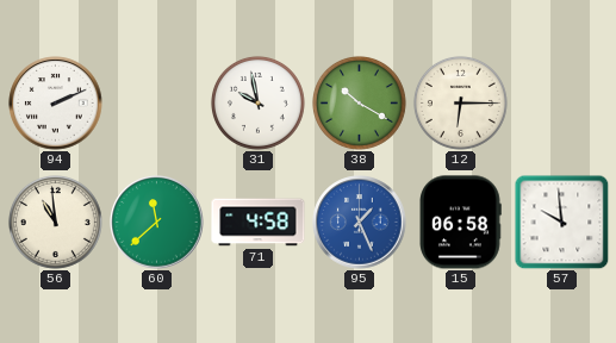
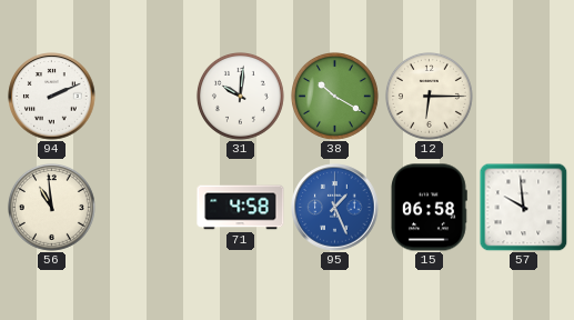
31: 9:58 -> 10:01
60: 11:38 -> none
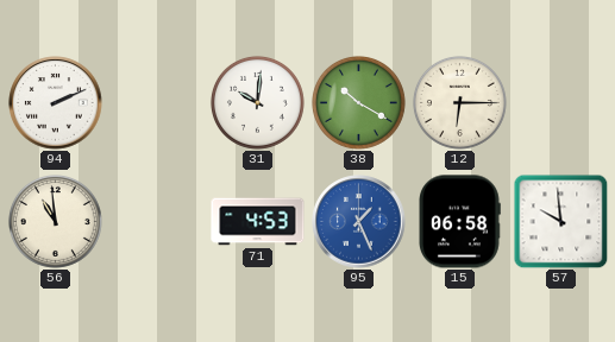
71: 4:58 -> 4:53
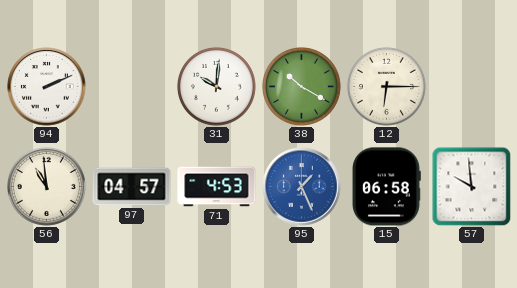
97: none -> 04:57
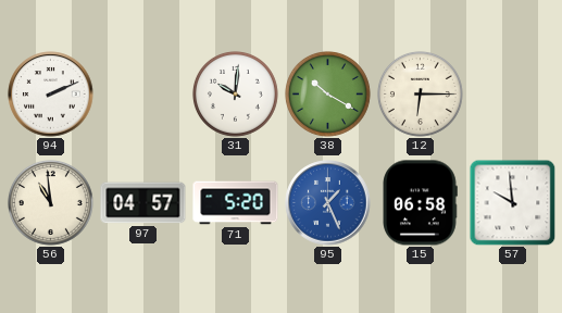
71: 4:53 -> 5:20
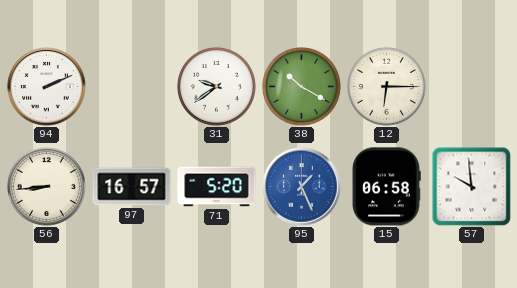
31: 10:01 -> 9:39
56: 10:59 -> 8:44
97: 04:57 -> 16:57
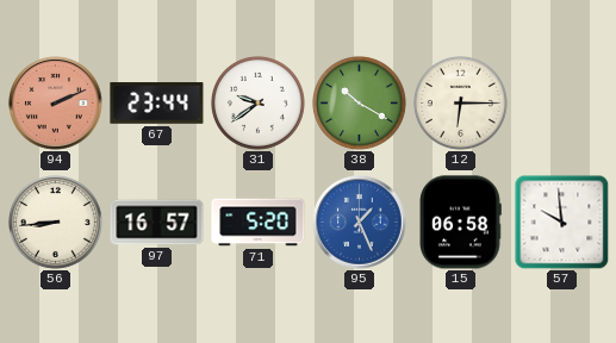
94 dial: white -> salmon
67: none -> 23:44
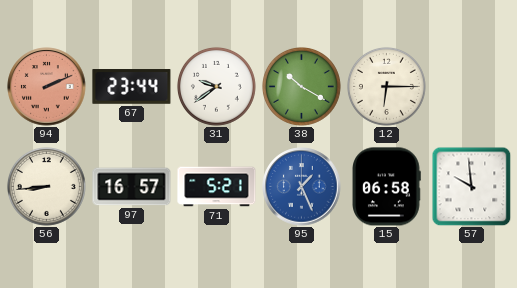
71: 5:20 -> 5:21
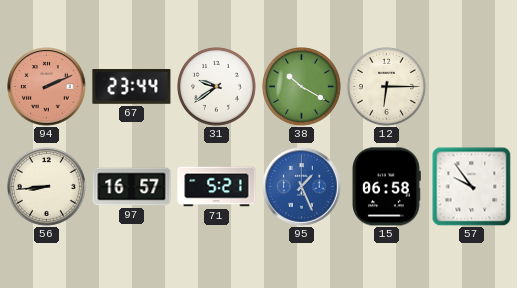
57: 9:59 -> 9:54
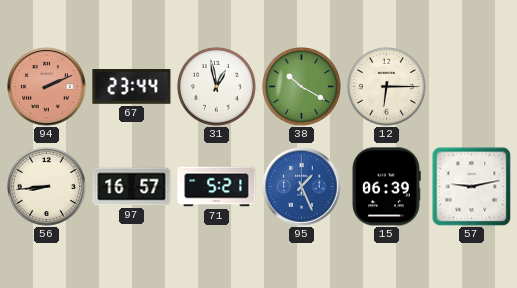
31: 9:39 -> 12:58
15: 06:58 -> 06:39
57: 9:54 -> 9:13
